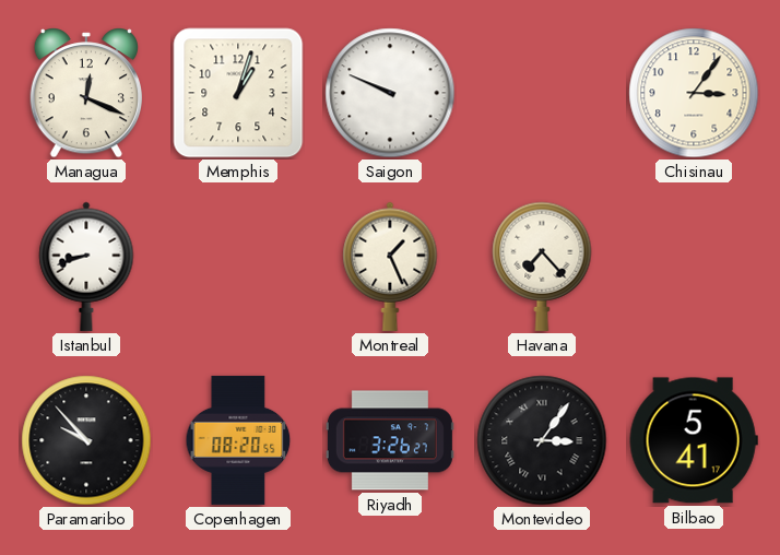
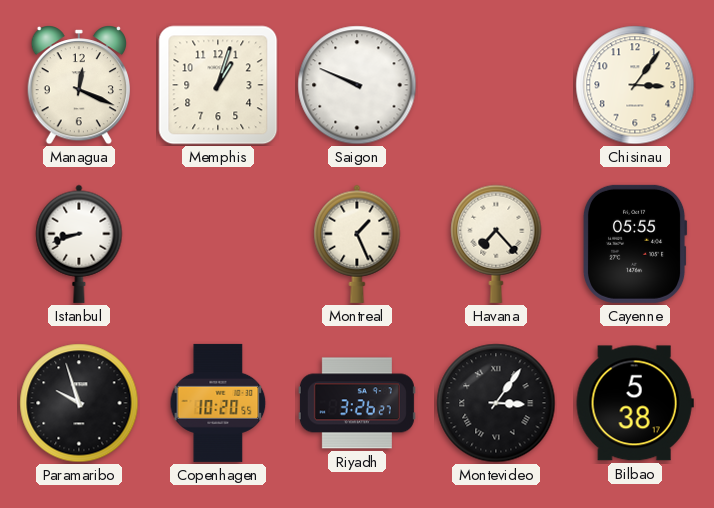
Cayenne: none -> 05:55
Paramaribo: 9:53 -> 9:57
Copenhagen: 08:20 -> 10:20
Bilbao: 5:41 -> 5:38
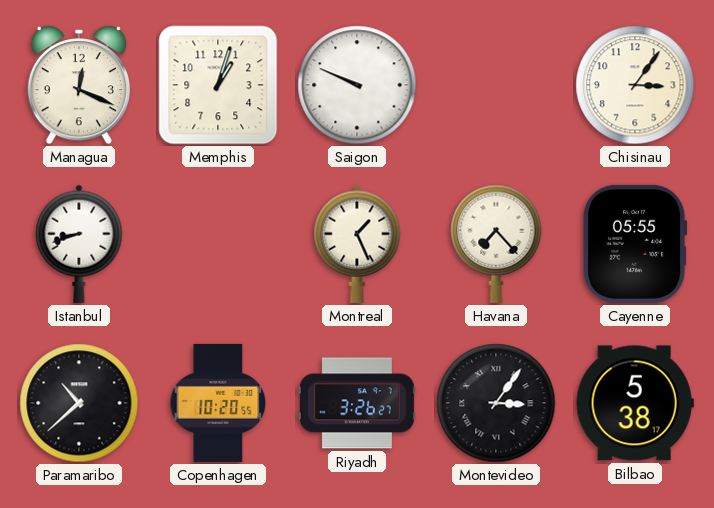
Paramaribo: 9:57 -> 10:38
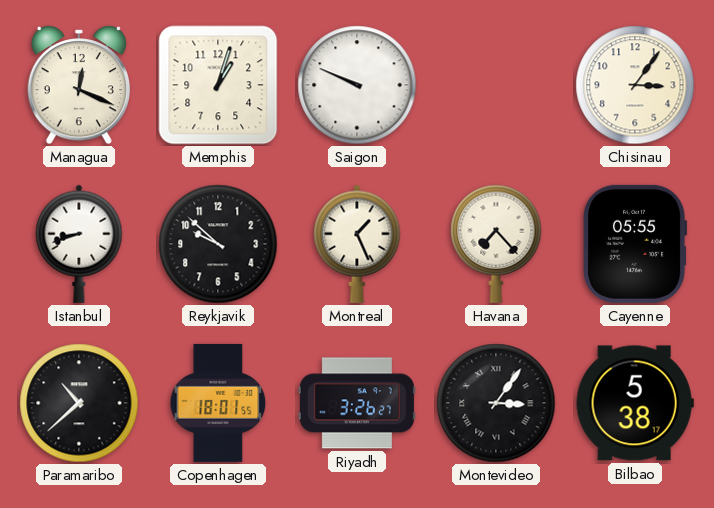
Reykjavik: none -> 9:52
Copenhagen: 10:20 -> 18:01
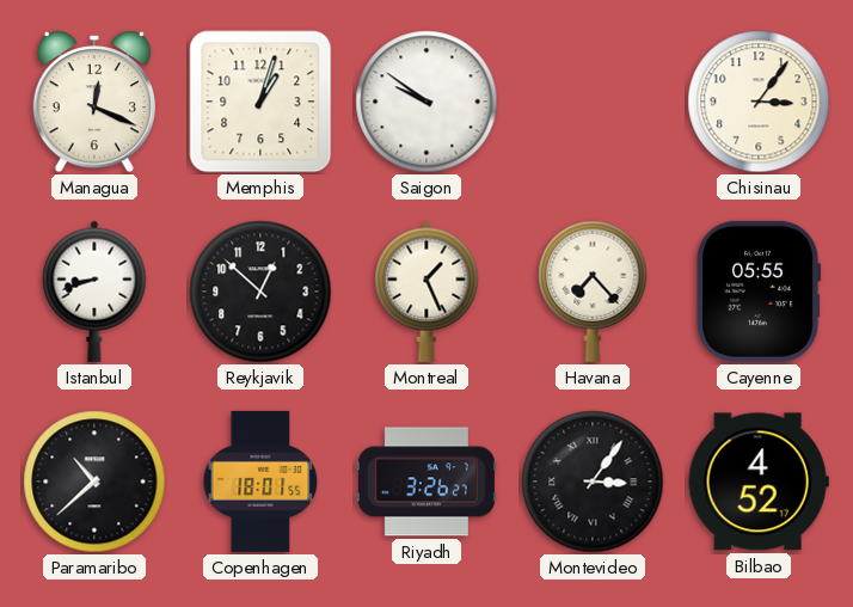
Saigon: 9:49 -> 9:51
Reykjavik: 9:52 -> 12:52
Bilbao: 5:38 -> 4:52
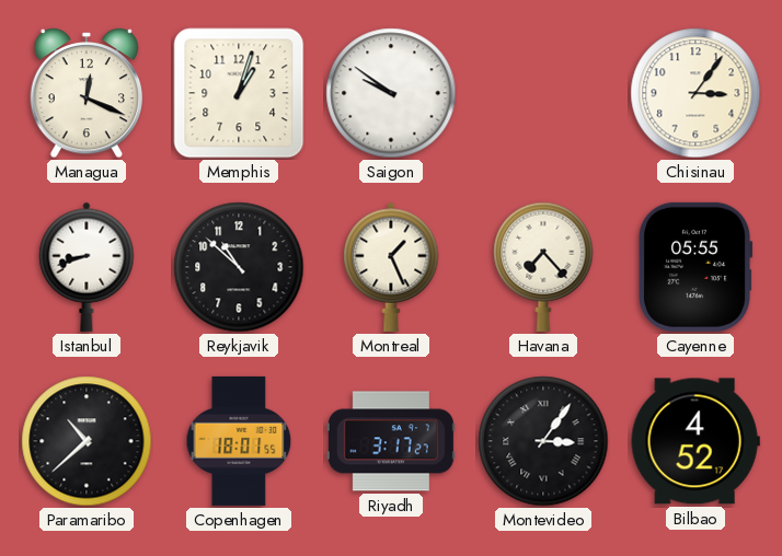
Reykjavik: 12:52 -> 10:52
Riyadh: 3:26 -> 3:17
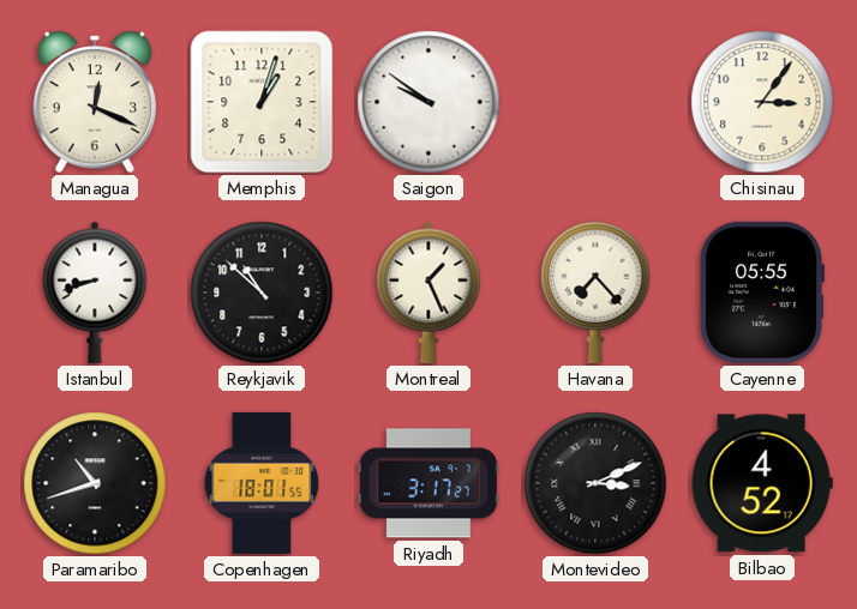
Paramaribo: 10:38 -> 10:42
Montevideo: 3:06 -> 3:11
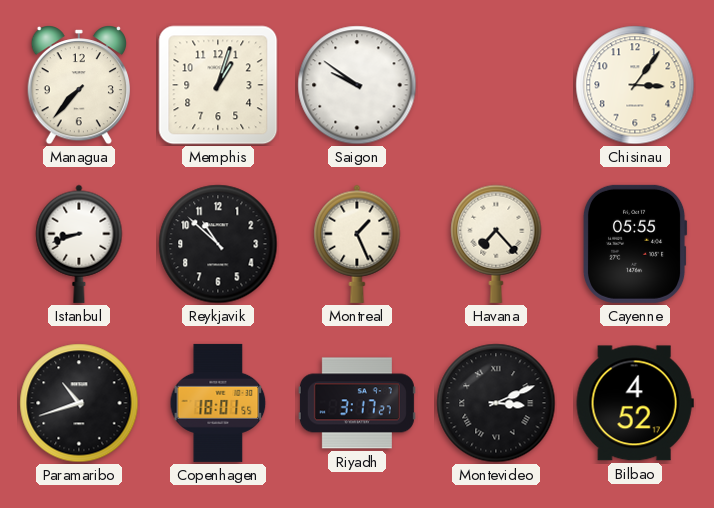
Managua: 12:19 -> 7:37
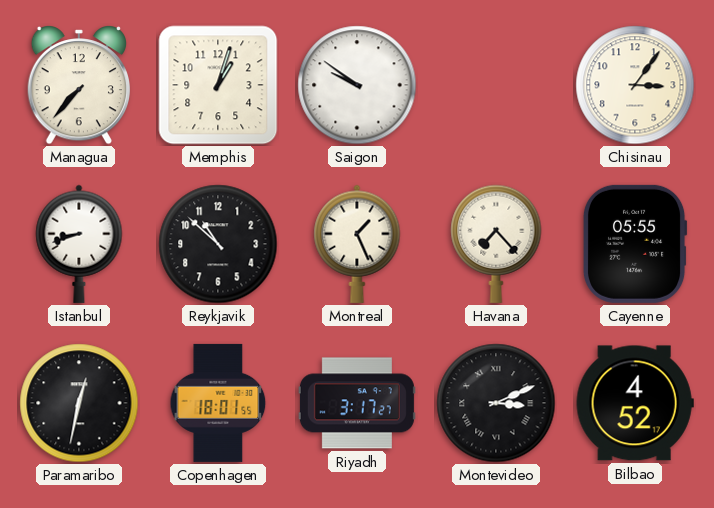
Paramaribo: 10:42 -> 12:32
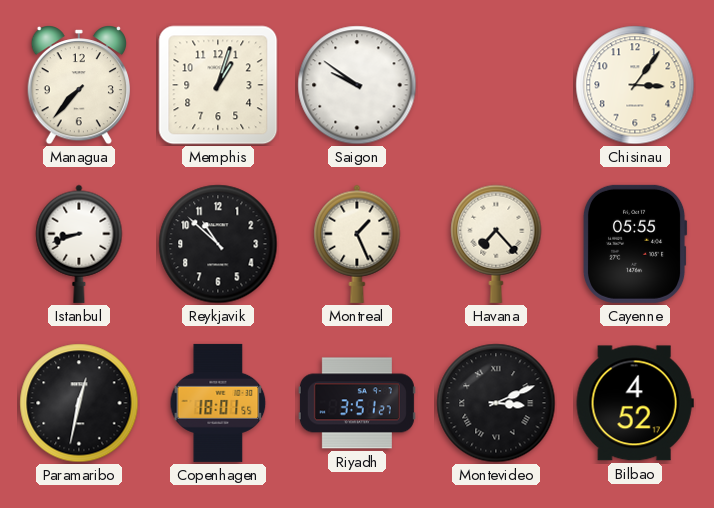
Riyadh: 3:17 -> 3:51
